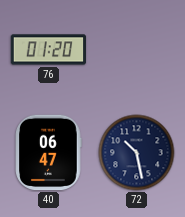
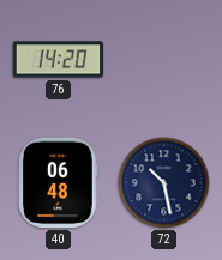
76: 01:20 -> 14:20
40: 06:47 -> 06:48
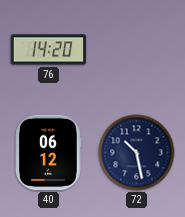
40: 06:48 -> 06:12
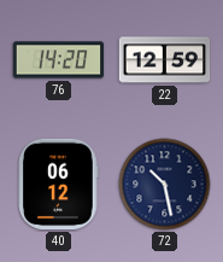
22: none -> 12:59
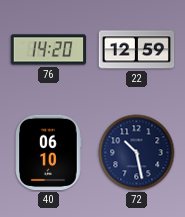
40: 06:12 -> 06:10
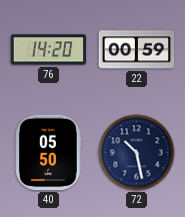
22: 12:59 -> 00:59
40: 06:10 -> 05:50
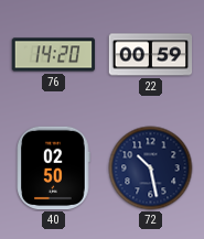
40: 05:50 -> 02:50
